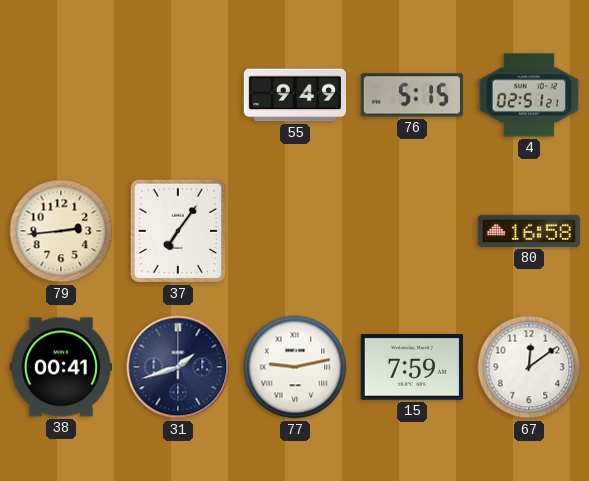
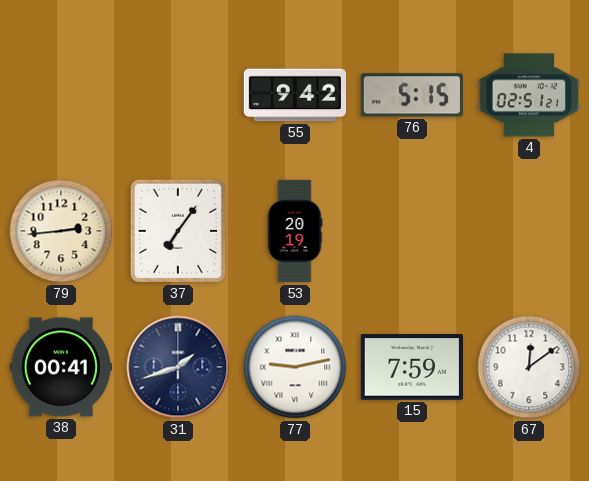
55: 9:49 -> 9:42
53: none -> 20:19
80: 16:58 -> none
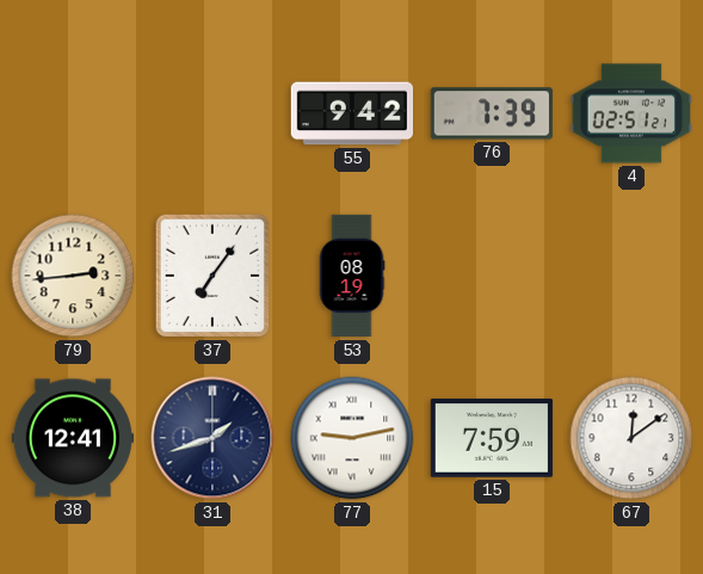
76: 5:15 -> 7:39
53: 20:19 -> 08:19
38: 00:41 -> 12:41
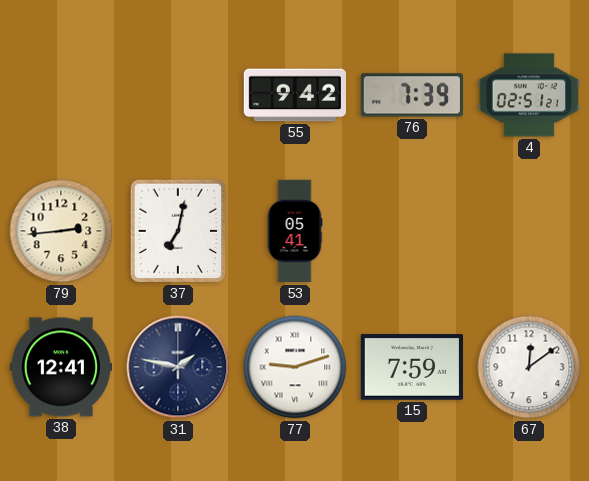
37: 7:06 -> 7:02
53: 08:19 -> 05:41
31: 1:42 -> 1:47
77: 9:13 -> 9:12
